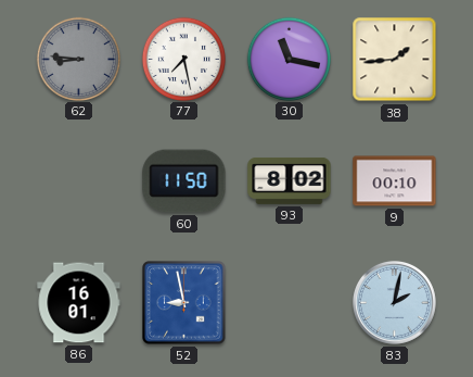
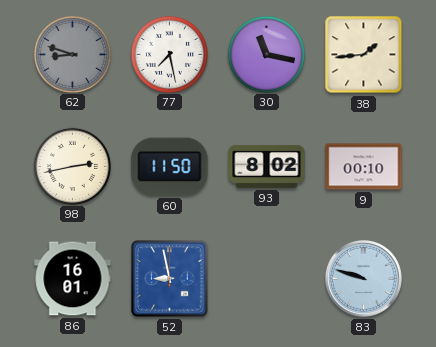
62: 8:46 -> 8:48
98: none -> 2:43
83: 2:02 -> 9:48
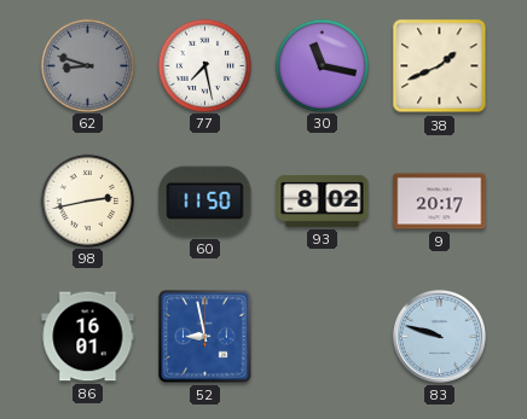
38: 1:44 -> 1:41
9: 00:10 -> 20:17
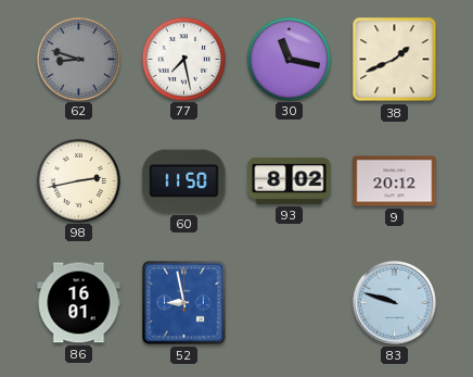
9: 20:17 -> 20:12
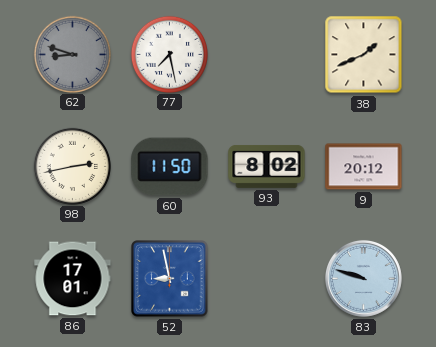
30: 11:17 -> none
86: 16:01 -> 17:01
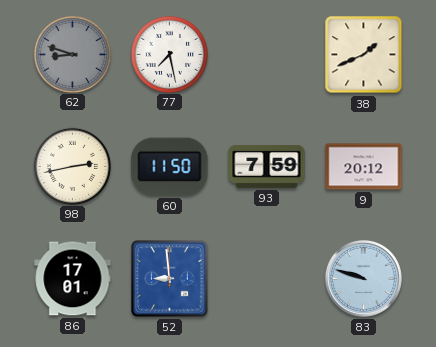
93: 8:02 -> 7:59
52: 8:58 -> 8:59
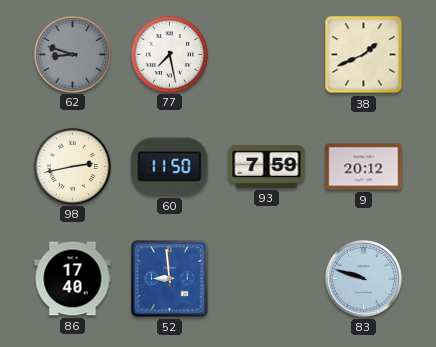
86: 17:01 -> 17:40
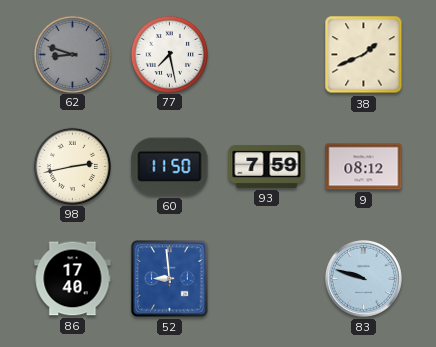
9: 20:12 -> 08:12
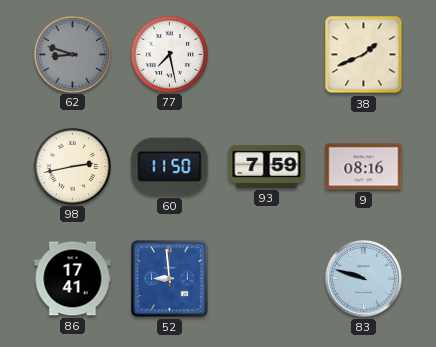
9: 08:12 -> 08:16
86: 17:40 -> 17:41
